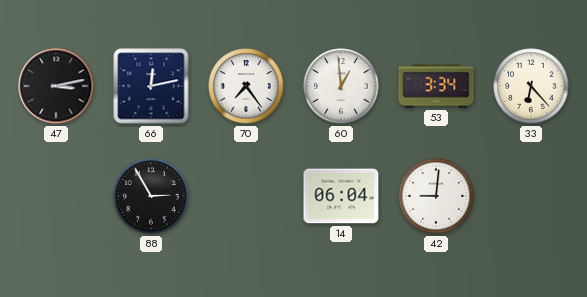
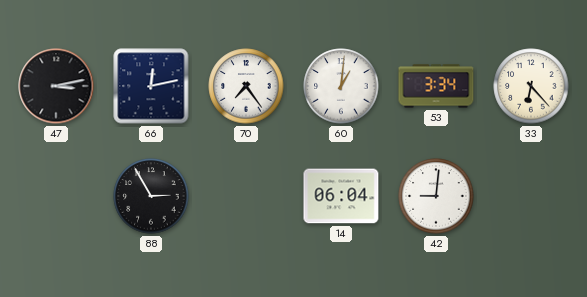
60: 12:59 -> 1:01
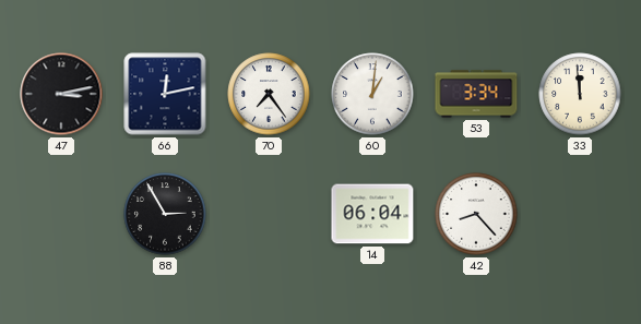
33: 6:23 -> 11:59
42: 9:01 -> 8:23
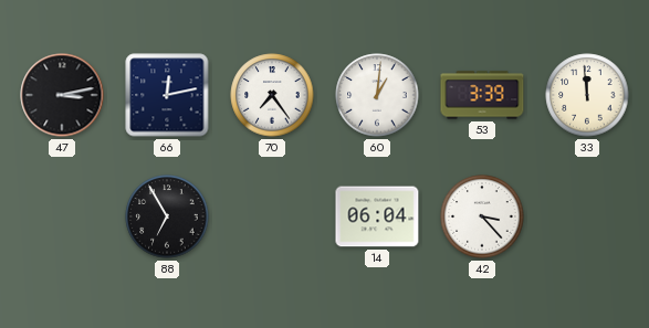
53: 3:34 -> 3:39
88: 2:55 -> 6:55
42: 8:23 -> 3:23
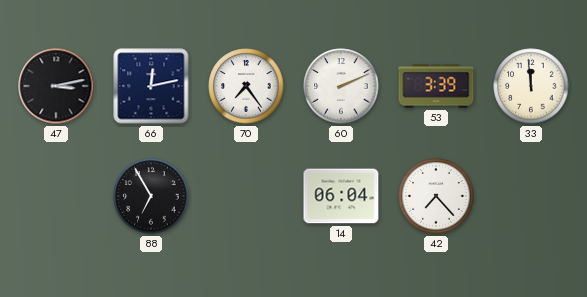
60: 1:01 -> 2:11
42: 3:23 -> 7:23
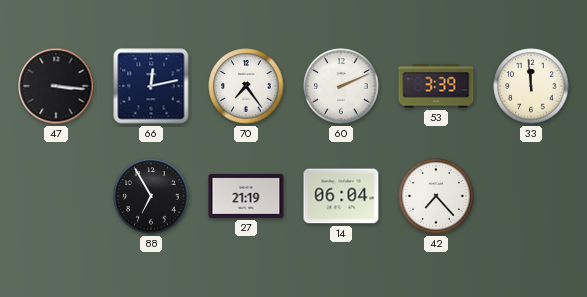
47: 3:13 -> 3:16
27: none -> 21:19
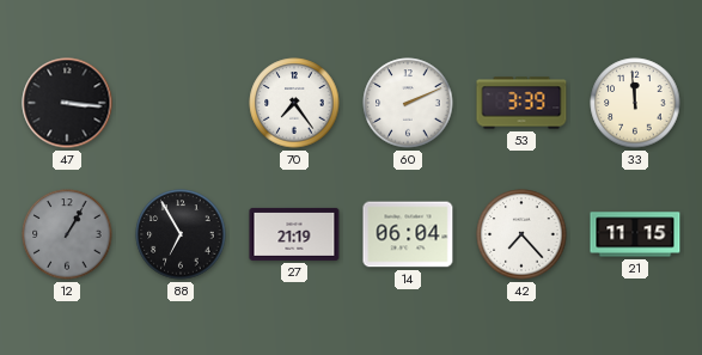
66: 12:13 -> none
12: none -> 1:05
21: none -> 11:15
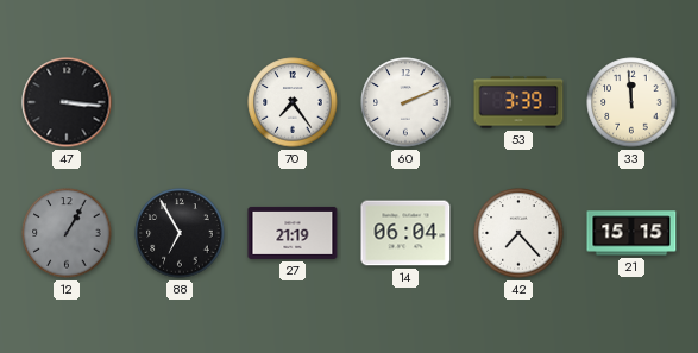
21: 11:15 -> 15:15
